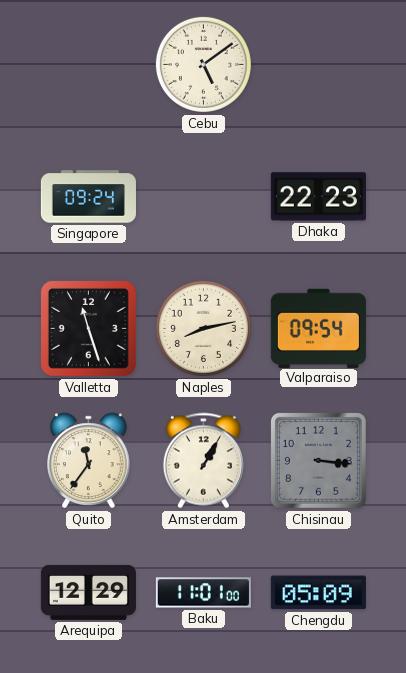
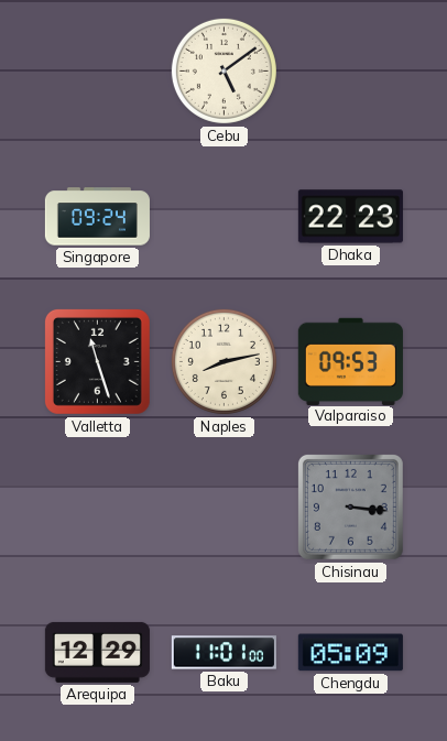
Valparaiso: 09:54 -> 09:53
Quito: 11:36 -> none
Amsterdam: 1:05 -> none
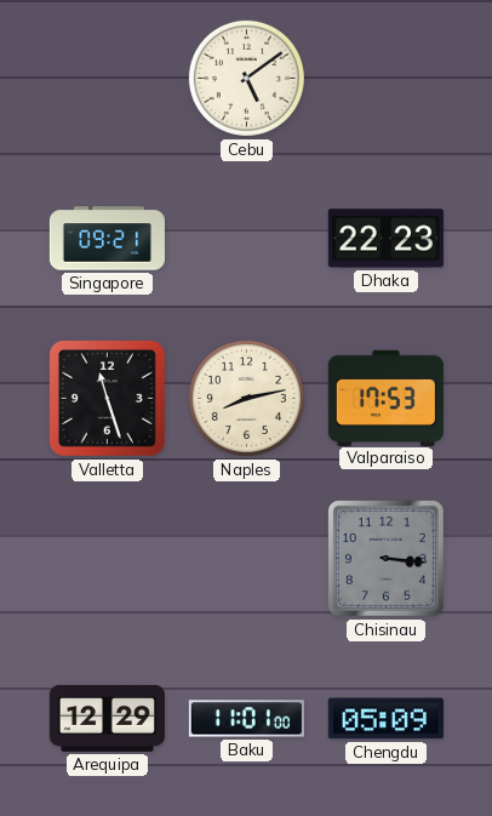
Singapore: 09:24 -> 09:21
Valparaiso: 09:53 -> 17:53
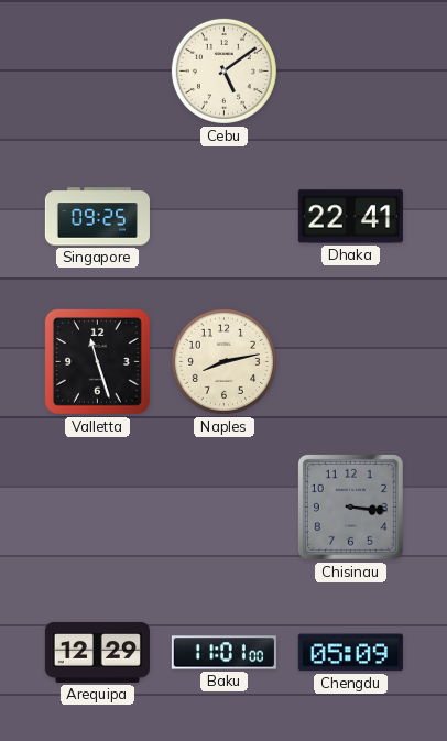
Singapore: 09:21 -> 09:25
Dhaka: 22:23 -> 22:41
Valparaiso: 17:53 -> none
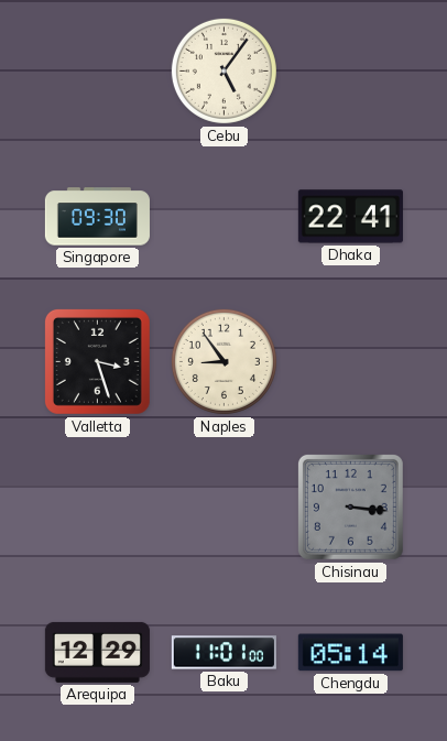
Cebu: 5:09 -> 5:06
Singapore: 09:25 -> 09:30
Valletta: 11:27 -> 3:27
Naples: 8:13 -> 8:54
Chengdu: 05:09 -> 05:14
